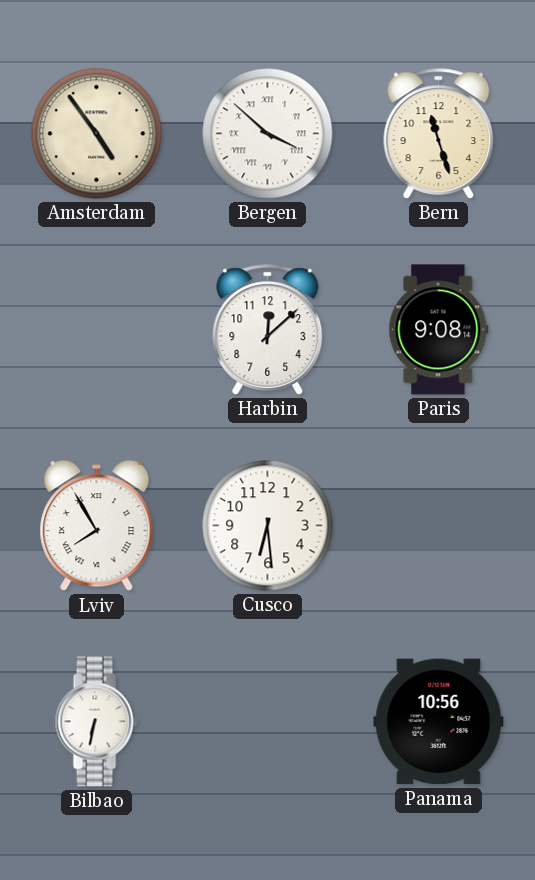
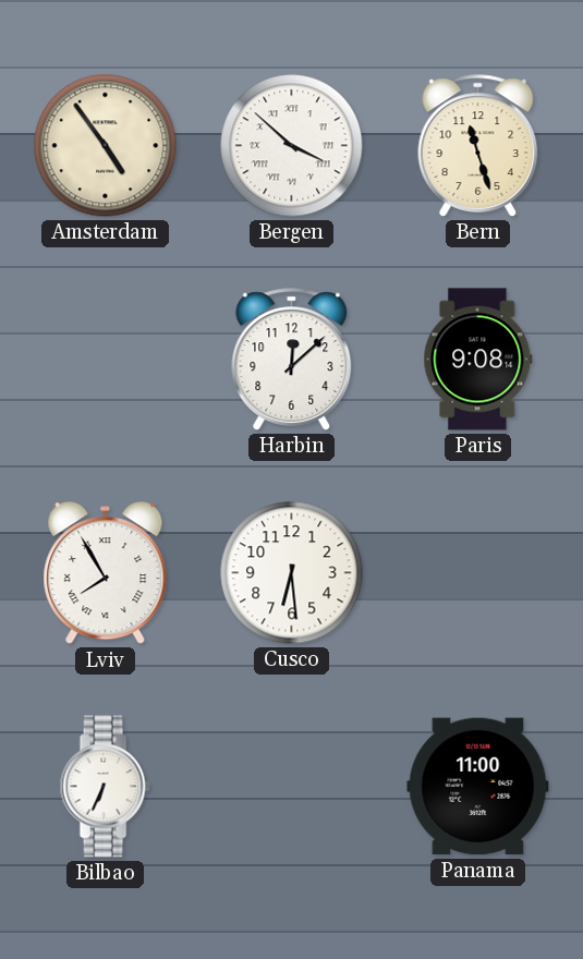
Bilbao: 6:32 -> 6:34
Panama: 10:56 -> 11:00
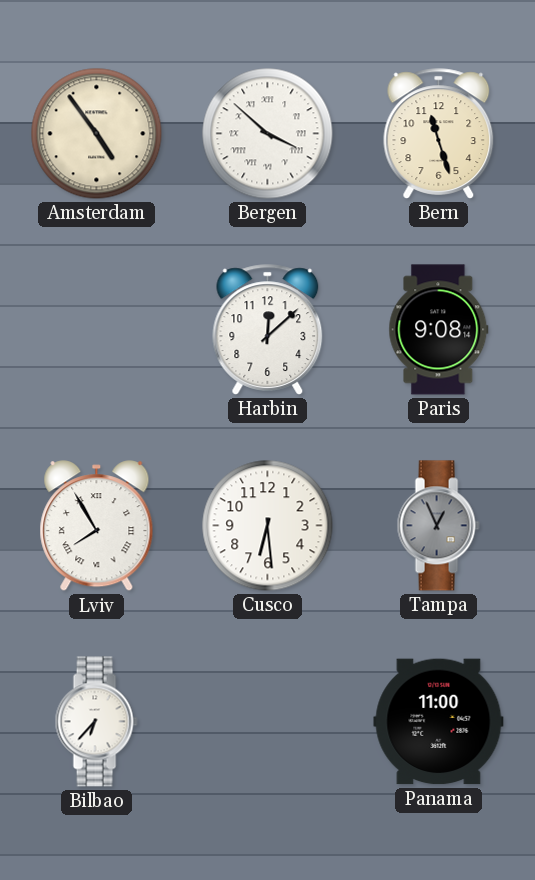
Tampa: none -> 12:56
Bilbao: 6:34 -> 6:37
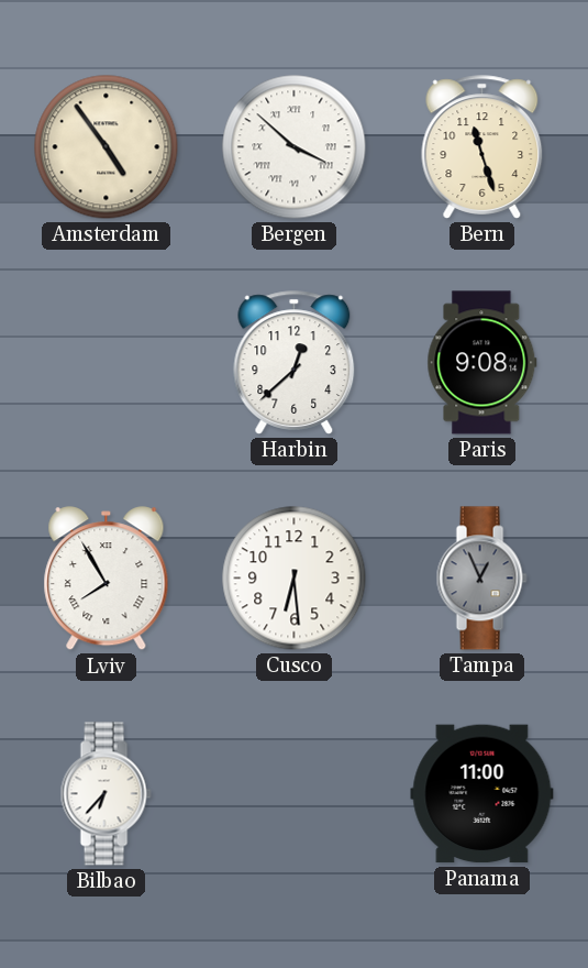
Harbin: 12:08 -> 12:38
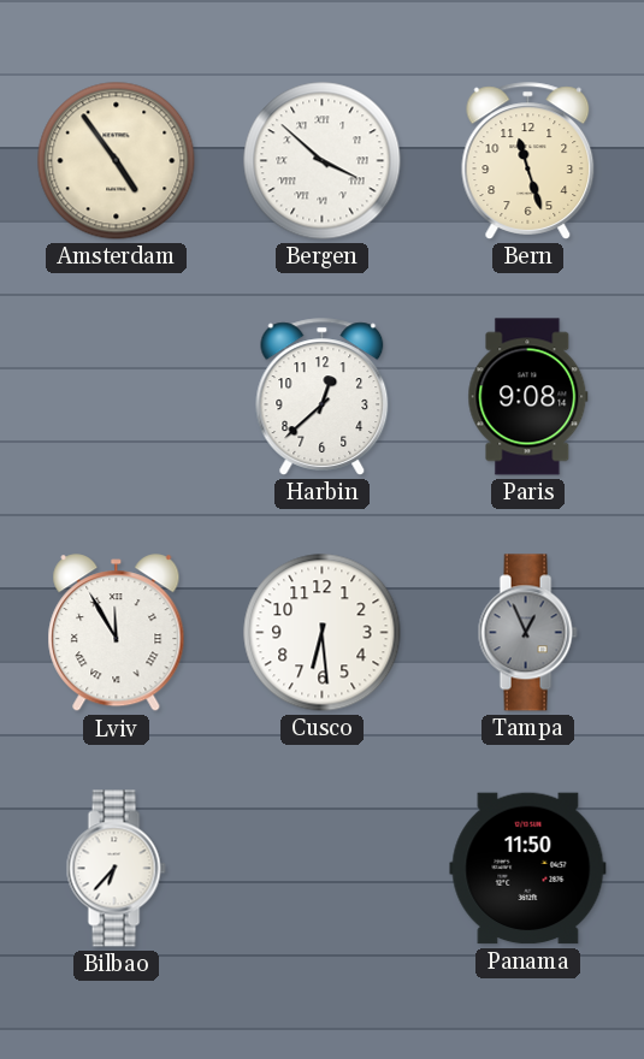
Lviv: 7:55 -> 11:55
Panama: 11:00 -> 11:50
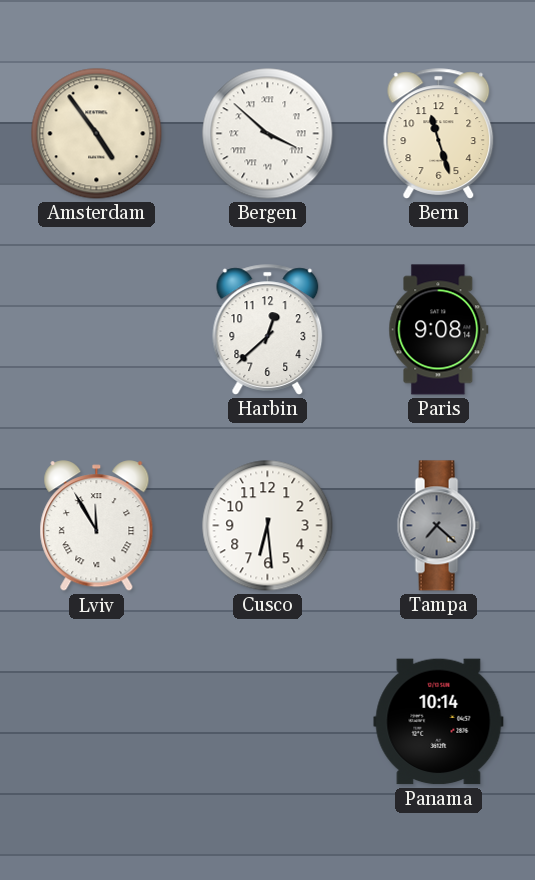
Tampa: 12:56 -> 7:22
Bilbao: 6:37 -> none
Panama: 11:50 -> 10:14
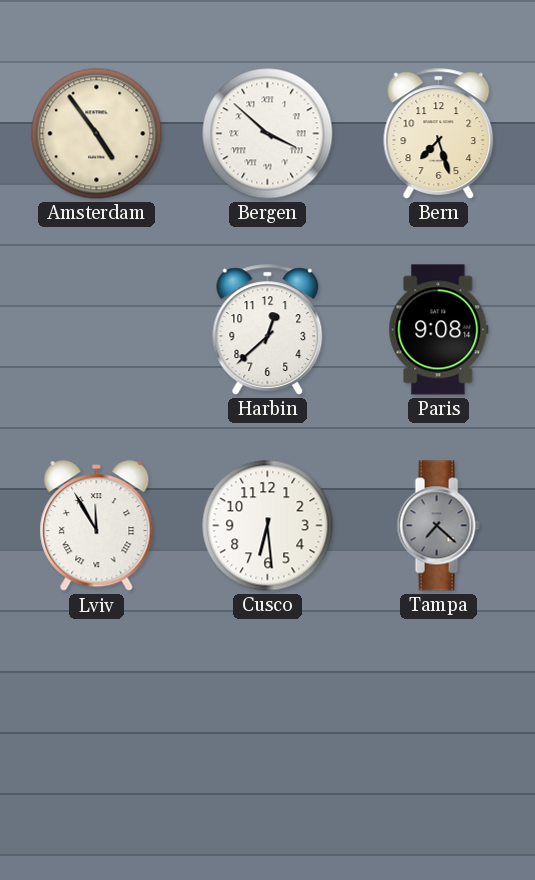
Bern: 11:27 -> 7:27
Panama: 10:14 -> none
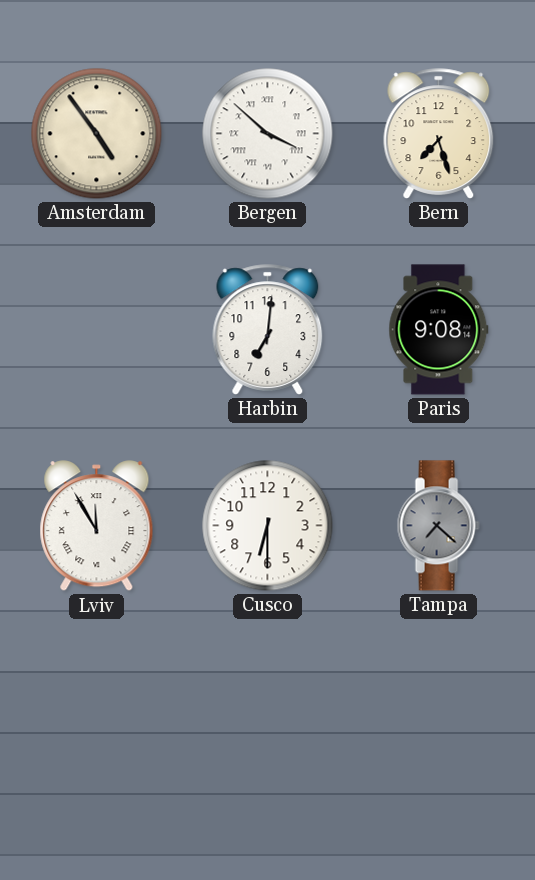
Harbin: 12:38 -> 7:01
Cusco: 6:29 -> 6:30
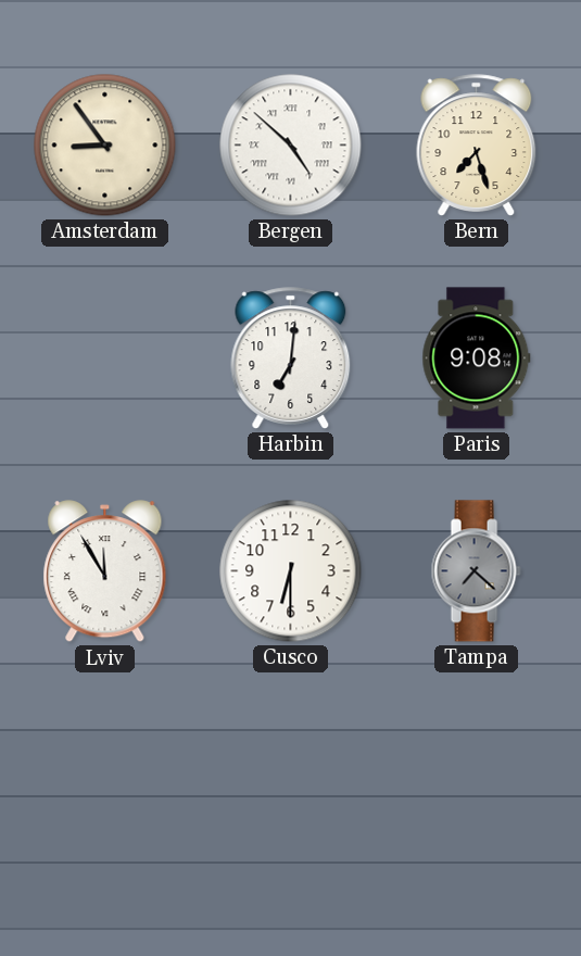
Amsterdam: 4:54 -> 8:54
Bergen: 3:52 -> 4:52
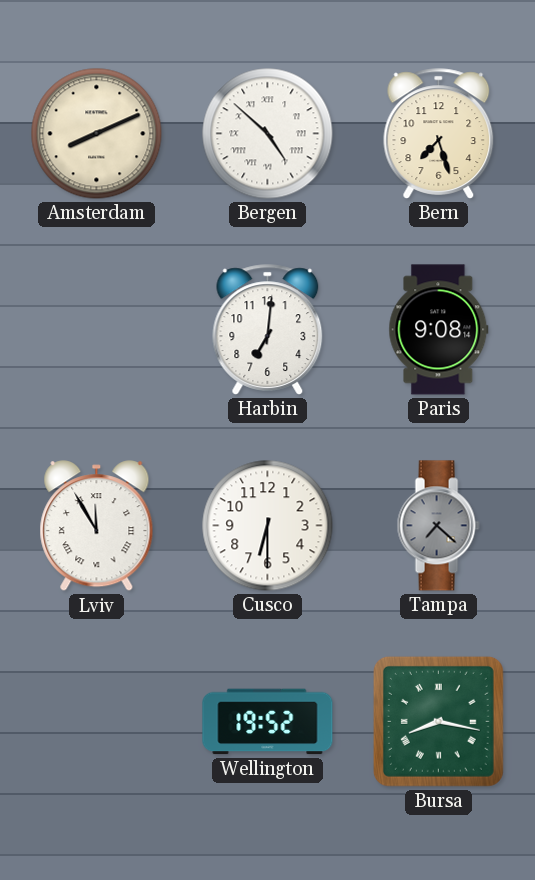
Amsterdam: 8:54 -> 8:11
Wellington: none -> 19:52
Bursa: none -> 8:17
